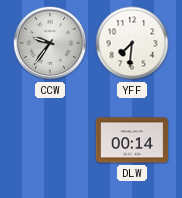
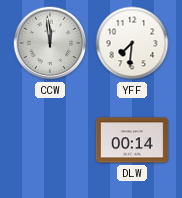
CCW: 9:36 -> 11:59
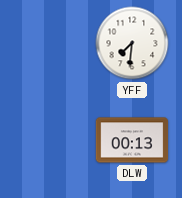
CCW: 11:59 -> none
DLW: 00:14 -> 00:13
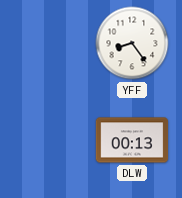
YFF: 7:31 -> 8:24
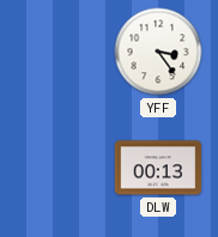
YFF: 8:24 -> 3:24
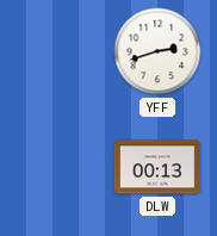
YFF: 3:24 -> 2:42
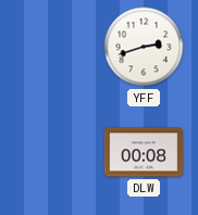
DLW: 00:13 -> 00:08
